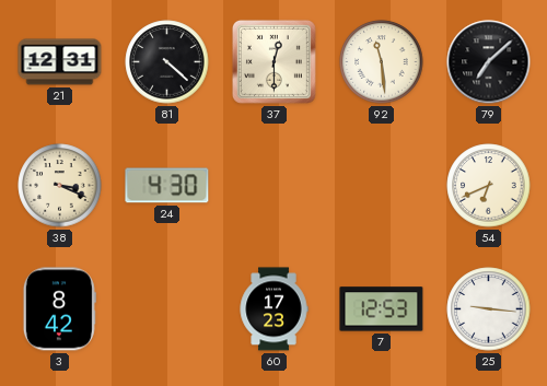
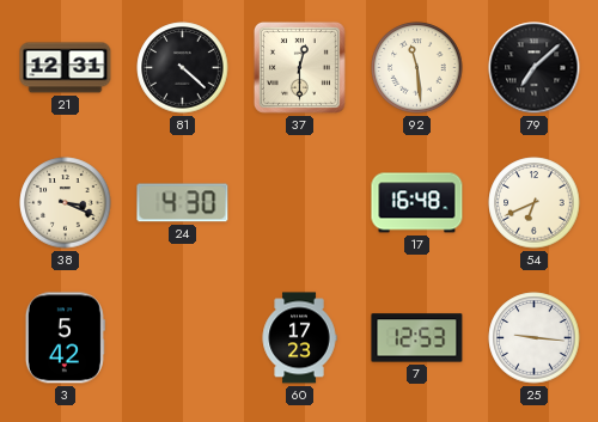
17: none -> 16:48
3: 8:42 -> 5:42
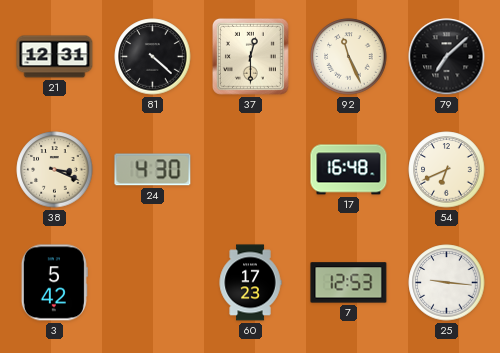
92: 11:29 -> 11:26
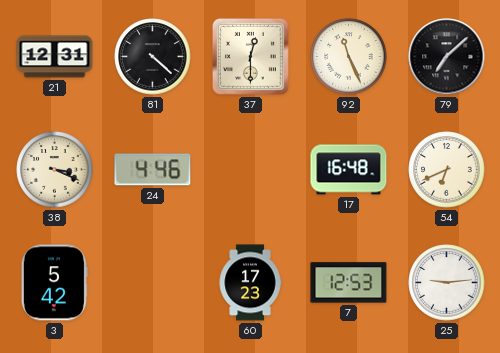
24: 4:30 -> 4:46
25: 9:16 -> 9:14
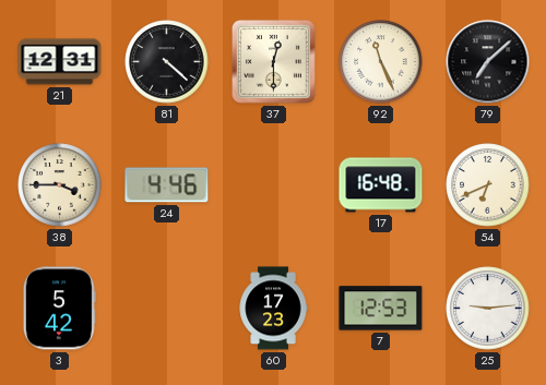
38: 3:19 -> 3:45
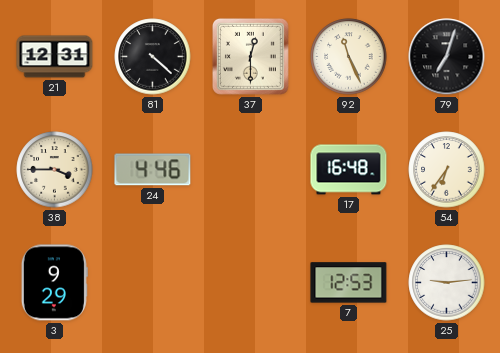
79: 7:08 -> 7:03
54: 6:41 -> 6:36
3: 5:42 -> 9:29
60: 17:23 -> none
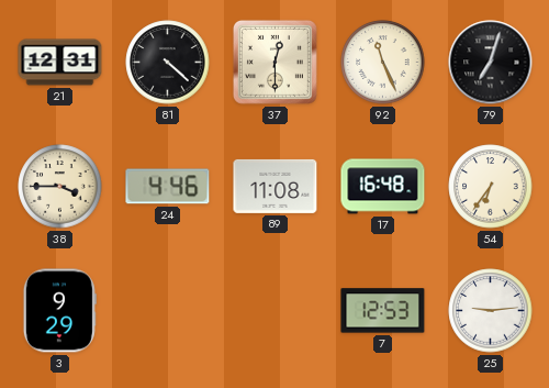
89: none -> 11:08
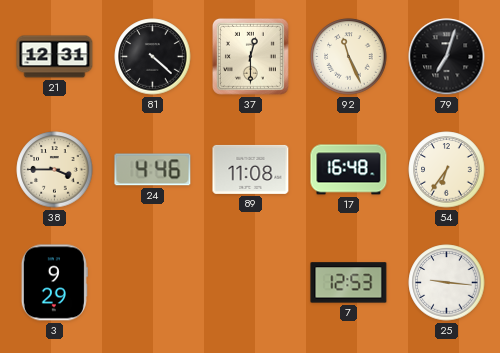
25: 9:14 -> 9:16
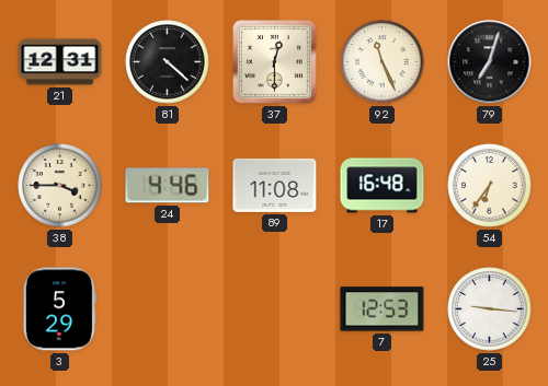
3: 9:29 -> 5:29
